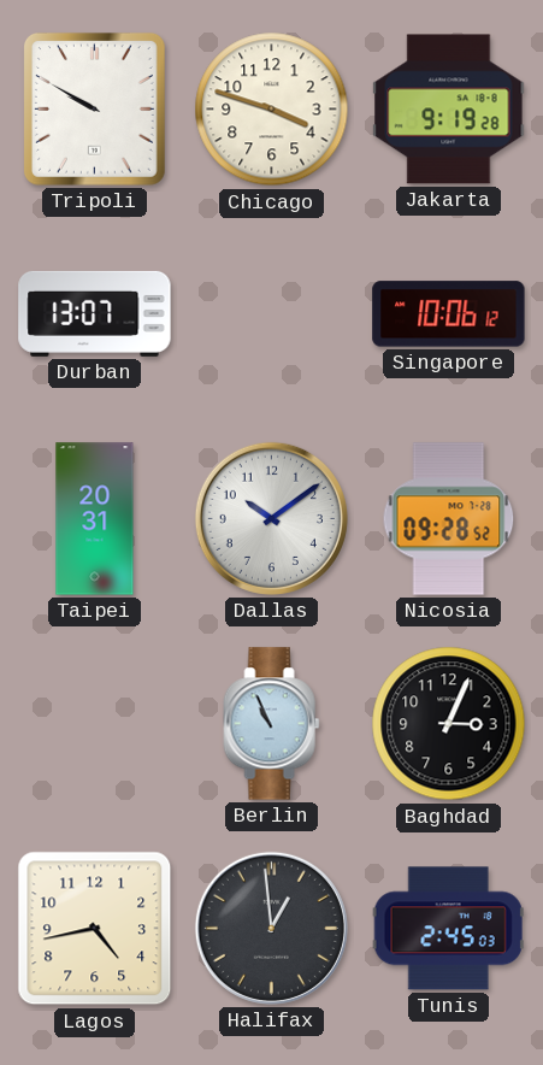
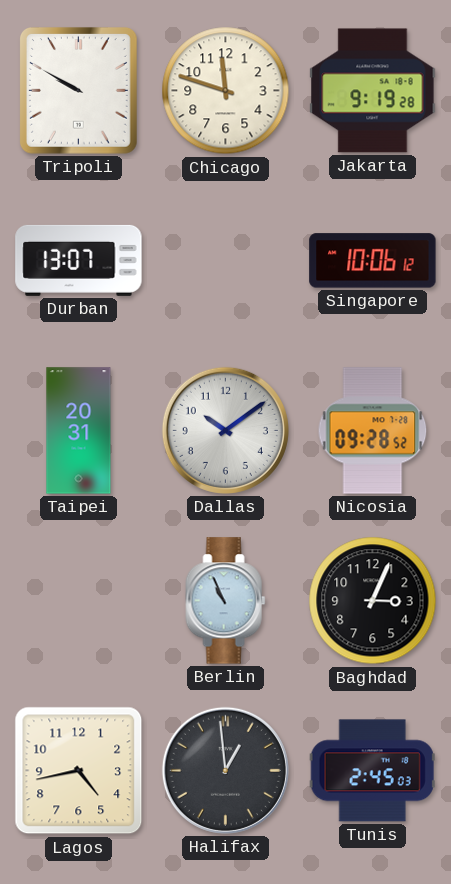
Chicago: 3:48 -> 11:48
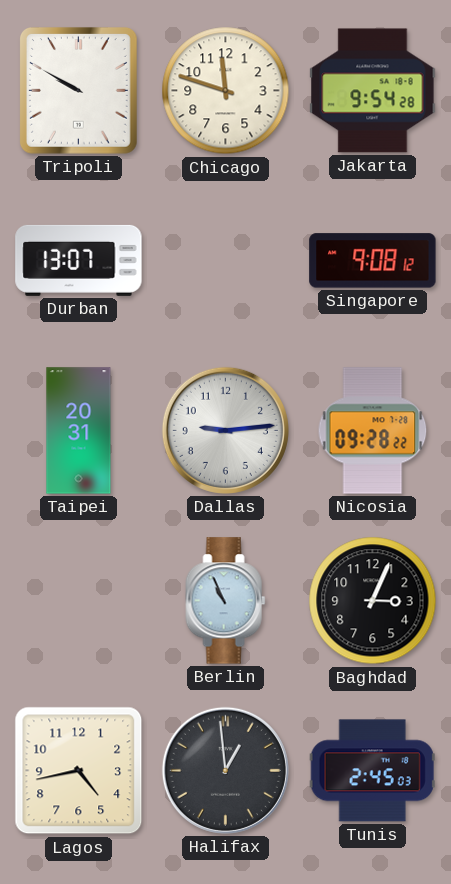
Jakarta: 9:19 -> 9:54
Singapore: 10:06 -> 9:08
Dallas: 10:09 -> 9:14
Nicosia: 09:28:52 -> 09:28:22
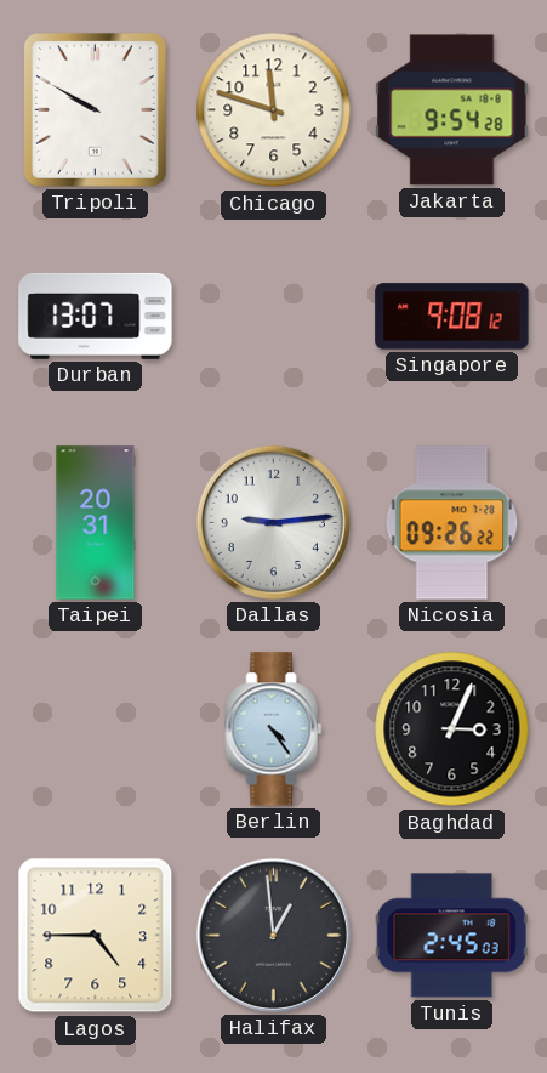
Nicosia: 09:28 -> 09:26
Berlin: 10:56 -> 4:24
Lagos: 4:43 -> 4:45
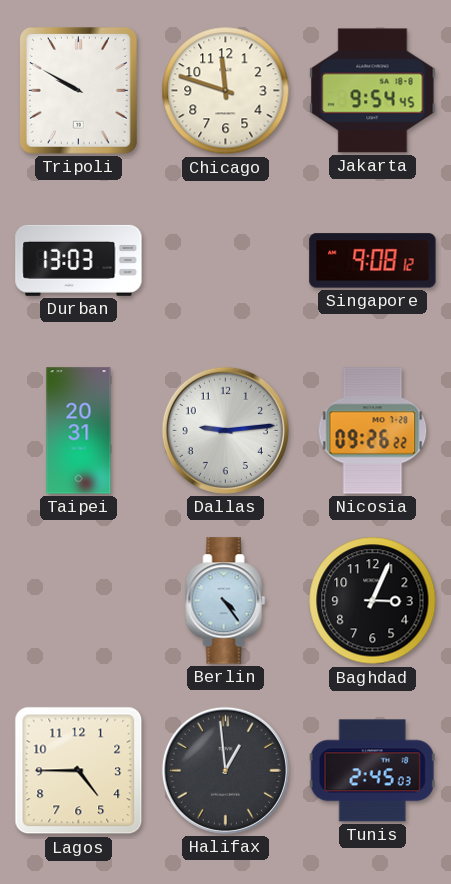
Jakarta: 9:54:28 -> 9:54:45
Durban: 13:07 -> 13:03
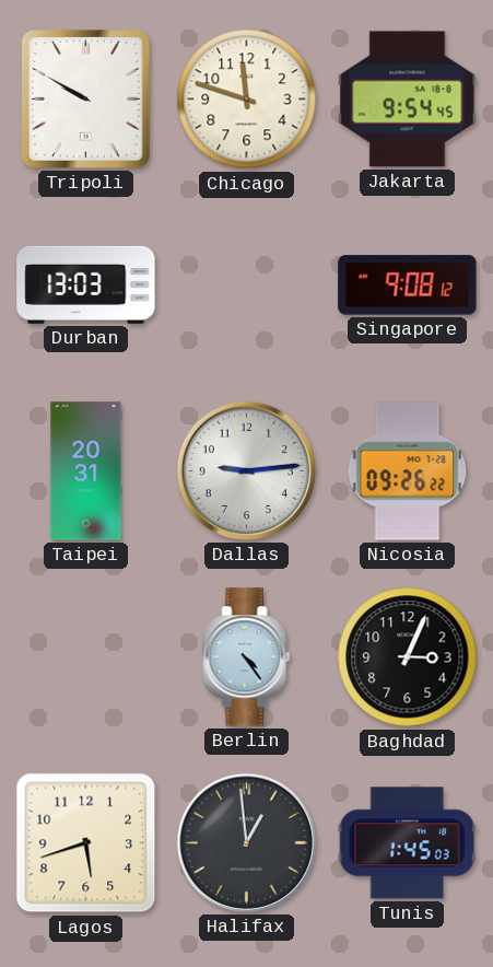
Lagos: 4:45 -> 5:42
Tunis: 2:45 -> 1:45
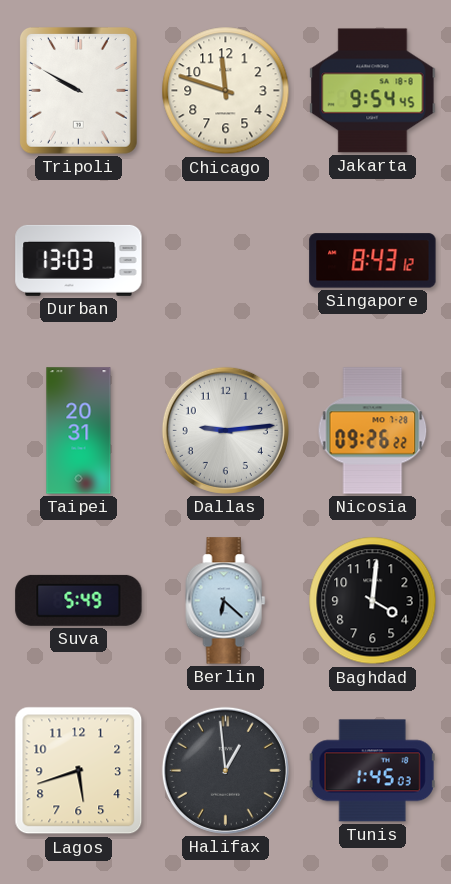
Singapore: 9:08 -> 8:43
Suva: none -> 5:49
Berlin: 4:24 -> 6:22
Baghdad: 3:04 -> 4:01
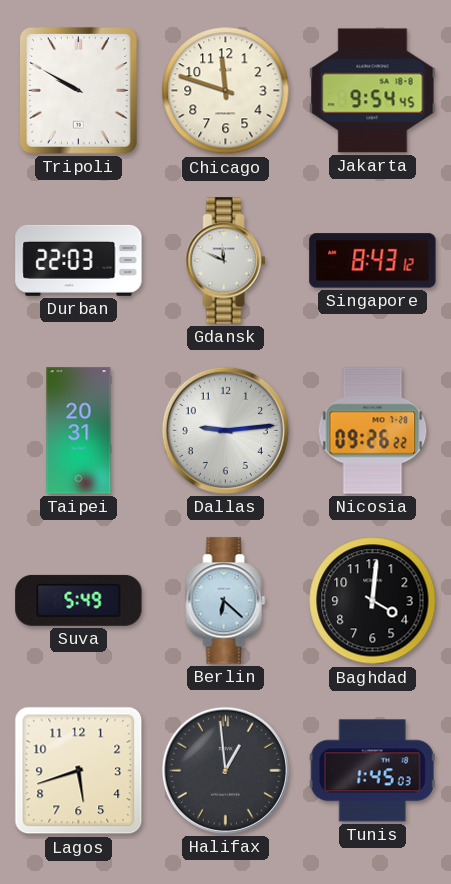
Durban: 13:03 -> 22:03
Gdansk: none -> 11:49
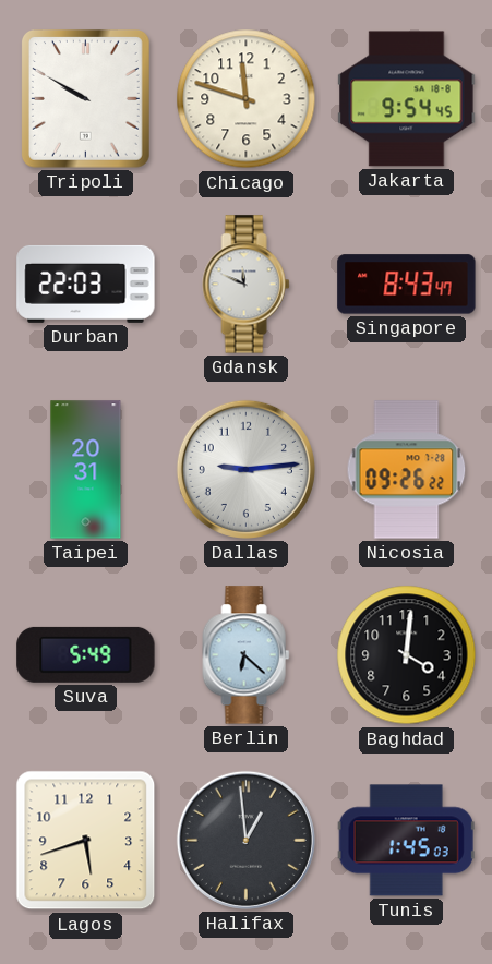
Singapore: 8:43:12 -> 8:43:47
